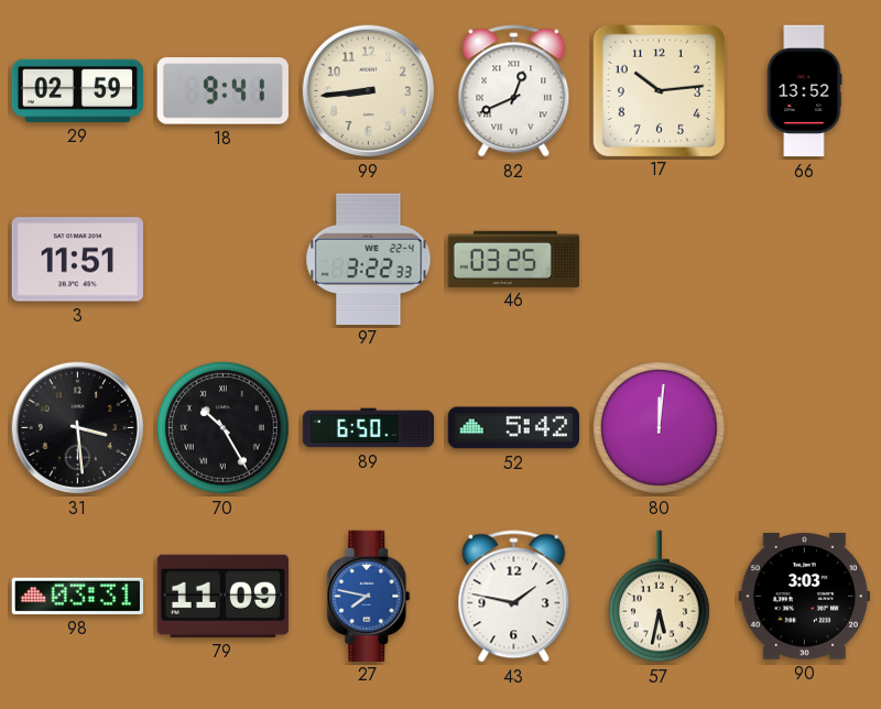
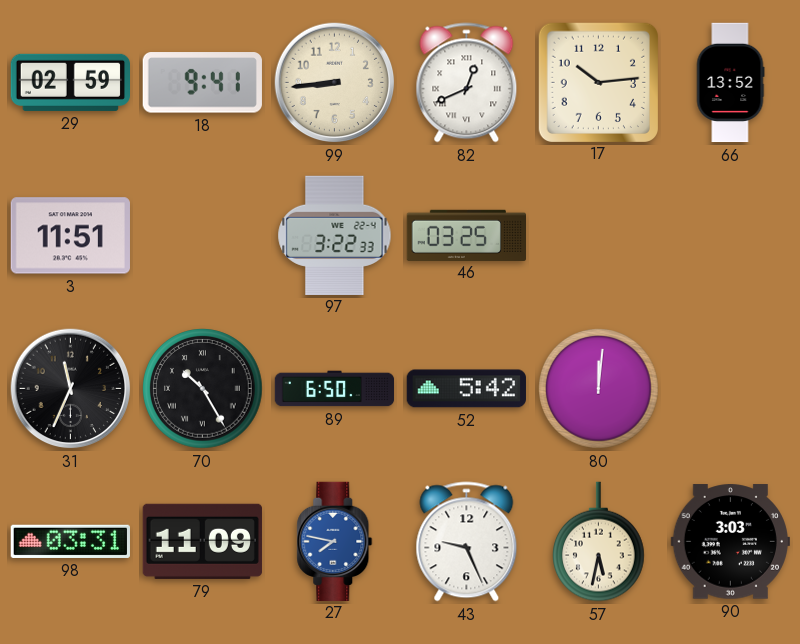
31: 3:29 -> 11:34
43: 1:47 -> 9:26
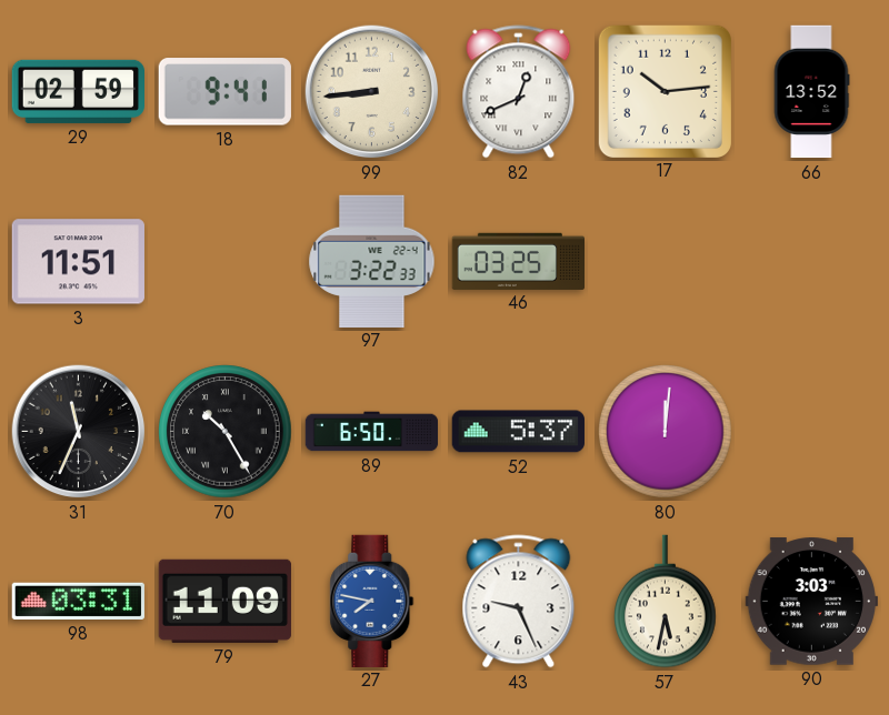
52: 5:42 -> 5:37
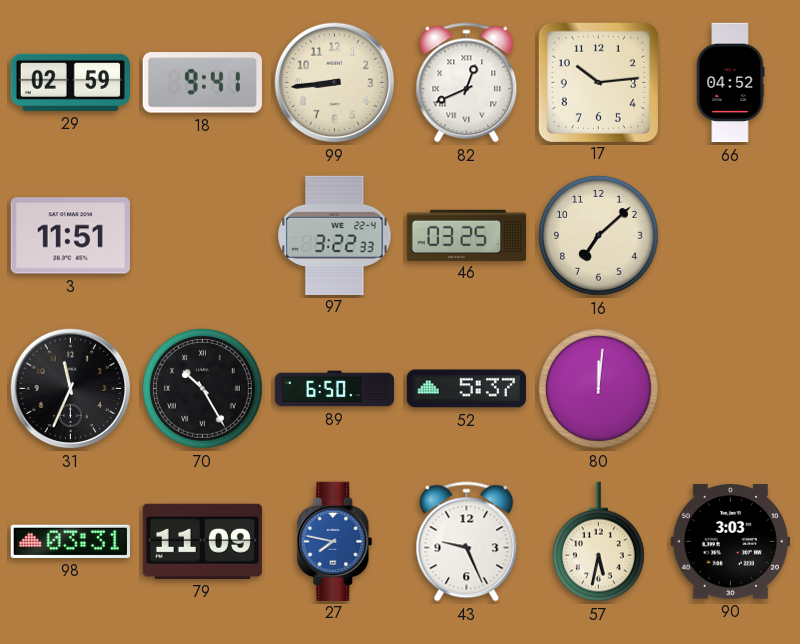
66: 13:52 -> 04:52
16: none -> 7:08
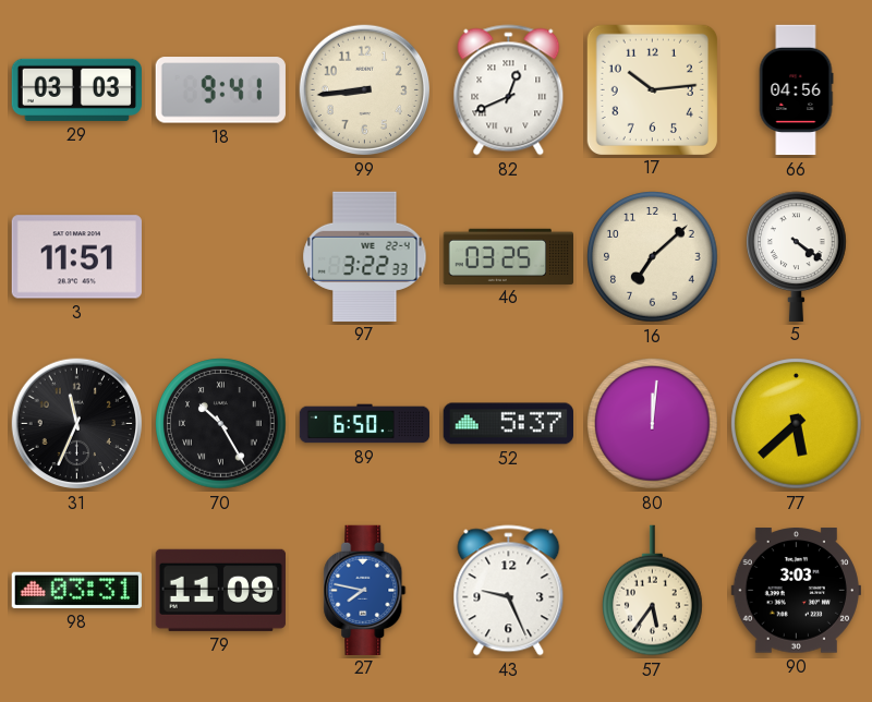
29: 02:59 -> 03:03
66: 04:52 -> 04:56
5: none -> 4:21
77: none -> 5:38
57: 5:32 -> 5:36
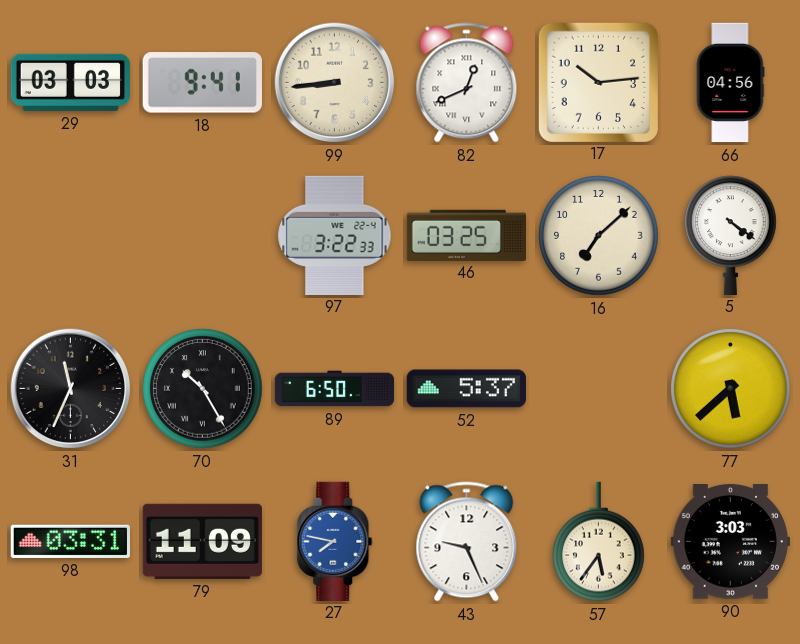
3: 11:51 -> none
80: 12:01 -> none
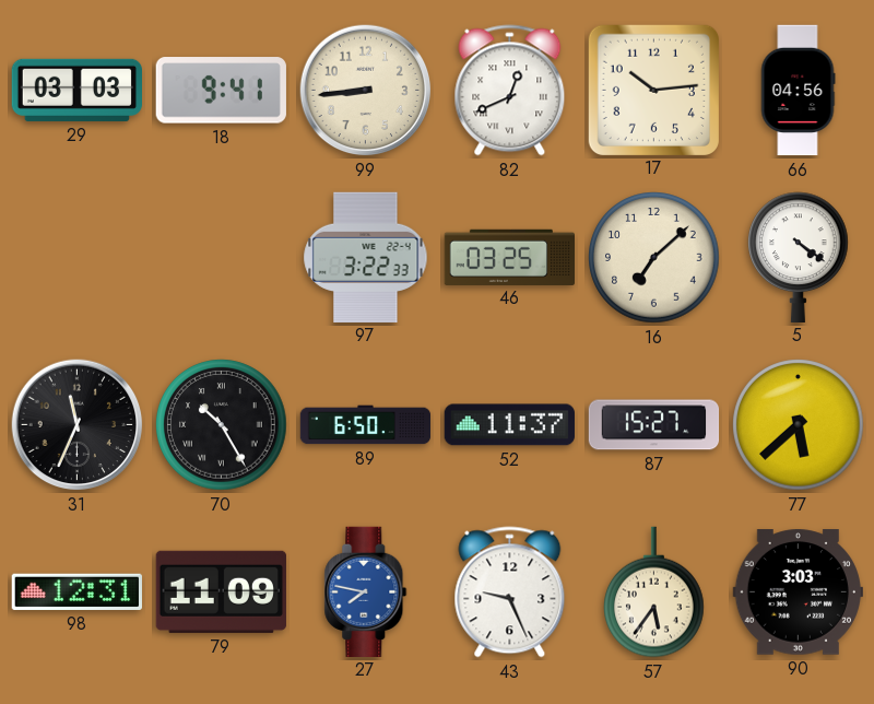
52: 5:37 -> 11:37
87: none -> 15:27
98: 03:31 -> 12:31
